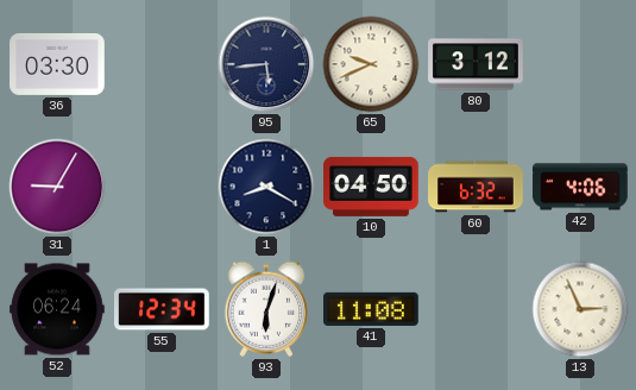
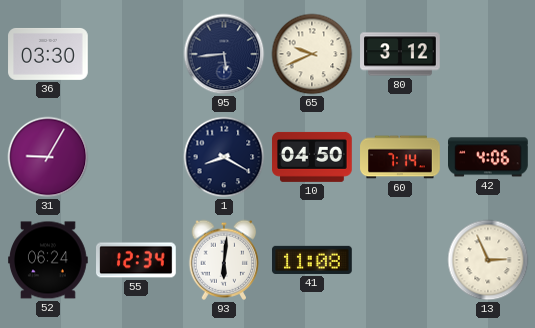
60: 6:32 -> 7:14
93: 6:03 -> 6:01
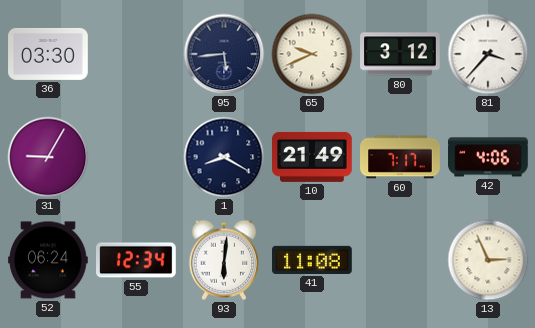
81: none -> 3:37
10: 04:50 -> 21:49
60: 7:14 -> 7:17
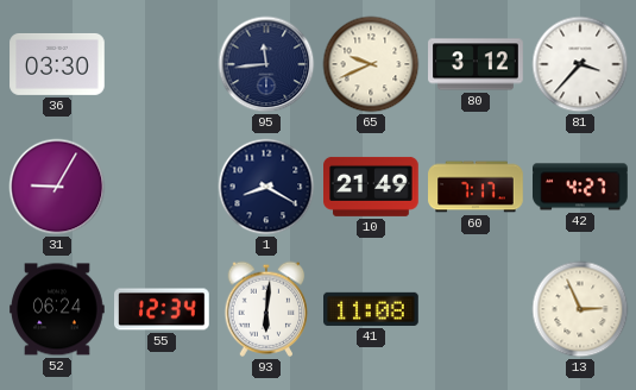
95: 5:44 -> 11:44
42: 4:06 -> 4:27
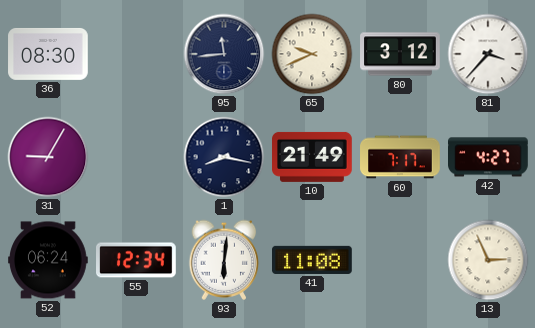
36: 03:30 -> 08:30
1: 8:20 -> 8:17
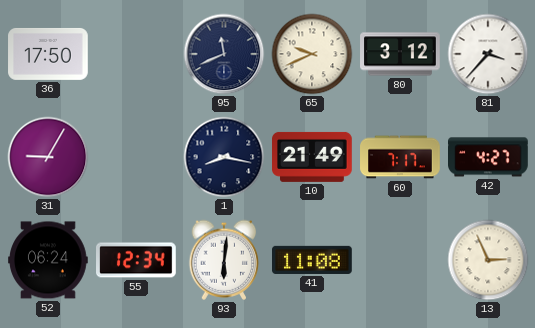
36: 08:30 -> 17:50
95: 11:44 -> 11:41
